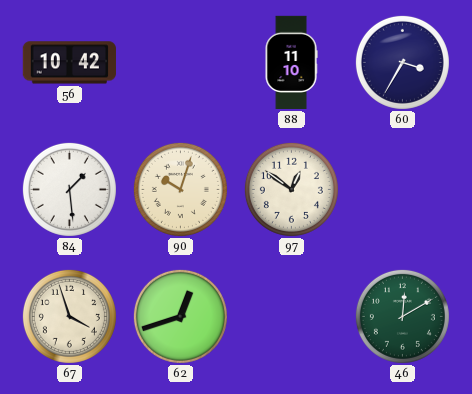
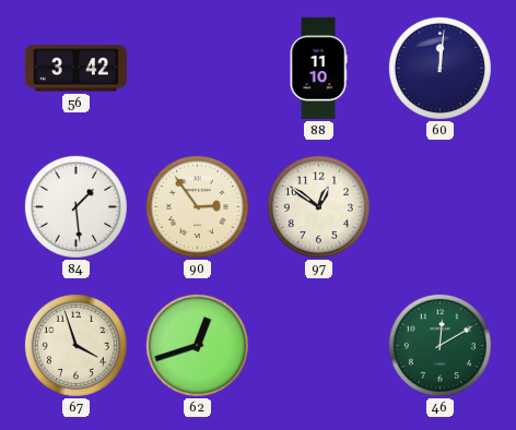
56: 10:42 -> 3:42
60: 3:35 -> 12:01
90: 10:03 -> 2:54
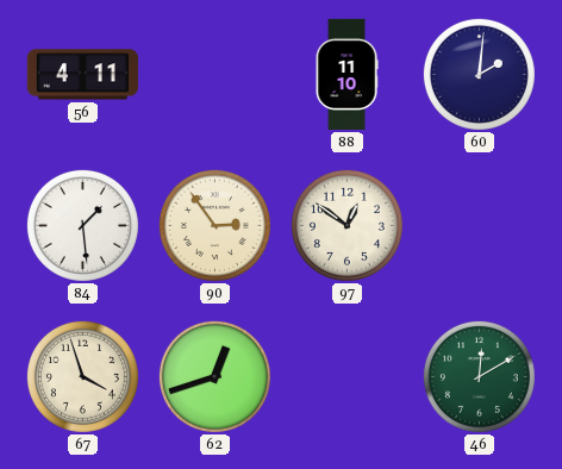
56: 3:42 -> 4:11
60: 12:01 -> 2:01
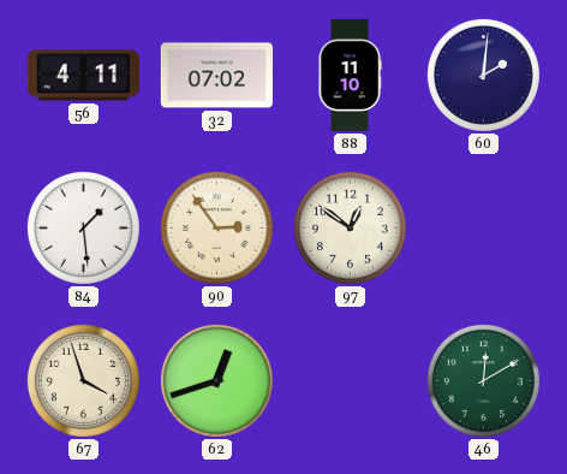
32: none -> 07:02
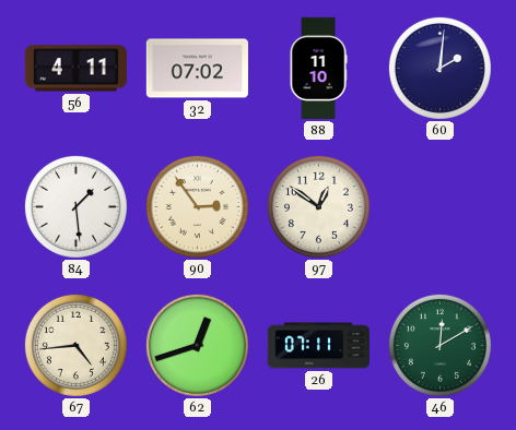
67: 3:57 -> 4:44
26: none -> 07:11
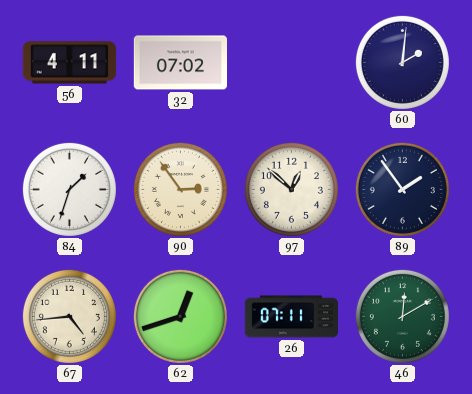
88: 11:10 -> none
84: 1:29 -> 1:33
97: 12:51 -> 12:52
89: none -> 1:54
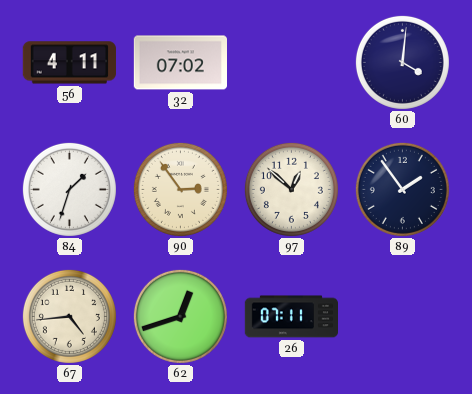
60: 2:01 -> 4:01
46: 12:10 -> none
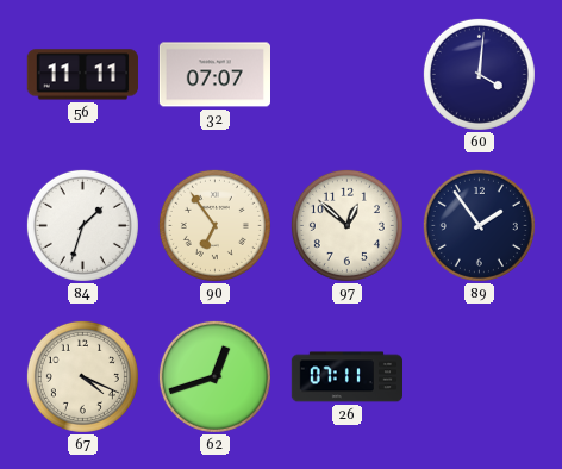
56: 4:11 -> 11:11
32: 07:02 -> 07:07
90: 2:54 -> 6:54
67: 4:44 -> 4:19
